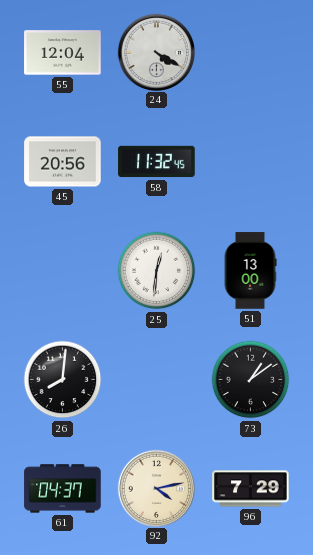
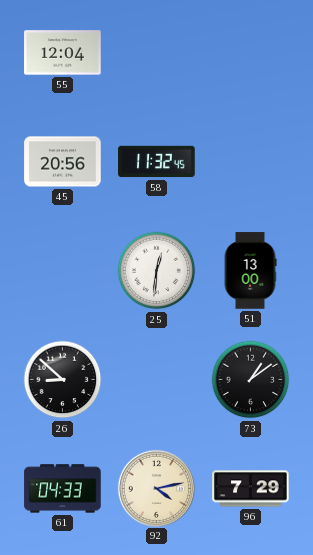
24: 4:20 -> none
26: 8:01 -> 8:52
61: 04:37 -> 04:33
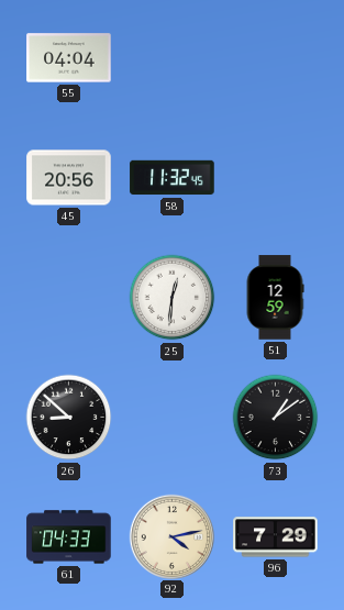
55: 12:04 -> 04:04
51: 13:00 -> 12:59
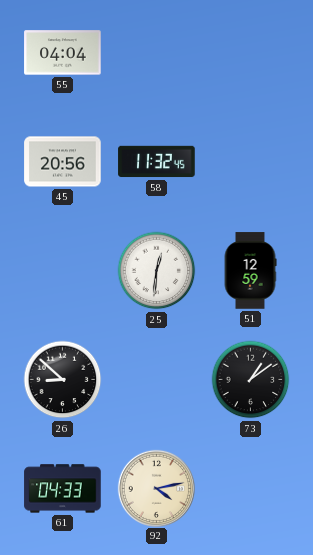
96: 7:29 -> none
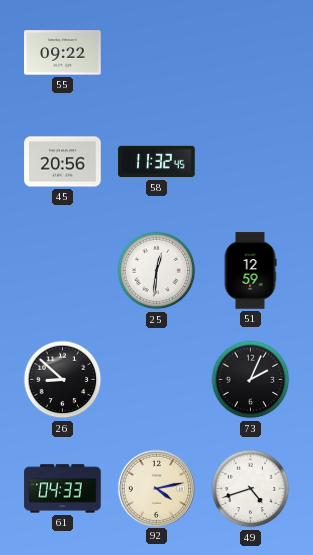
55: 04:04 -> 09:22
73: 1:09 -> 2:04
49: none -> 4:42
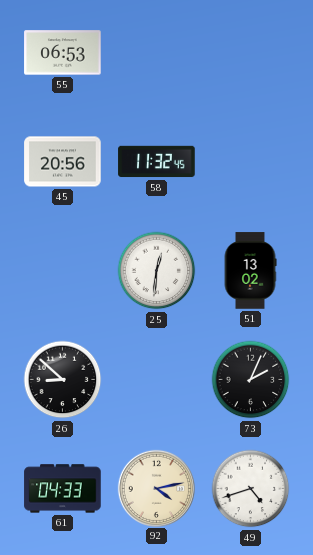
55: 09:22 -> 06:53
51: 12:59 -> 13:02
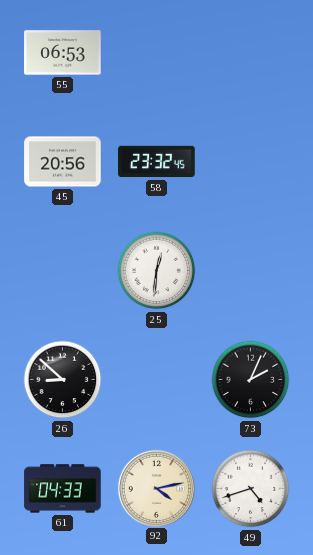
58: 11:32 -> 23:32
51: 13:02 -> none
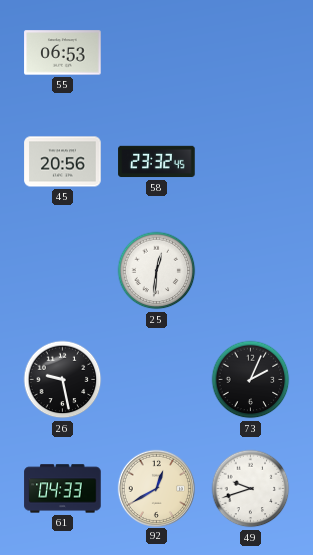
26: 8:52 -> 9:28
92: 4:13 -> 12:40
49: 4:42 -> 9:42
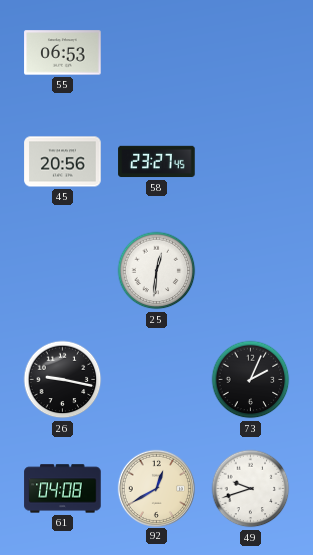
58: 23:32 -> 23:27
26: 9:28 -> 9:17
61: 04:33 -> 04:08
